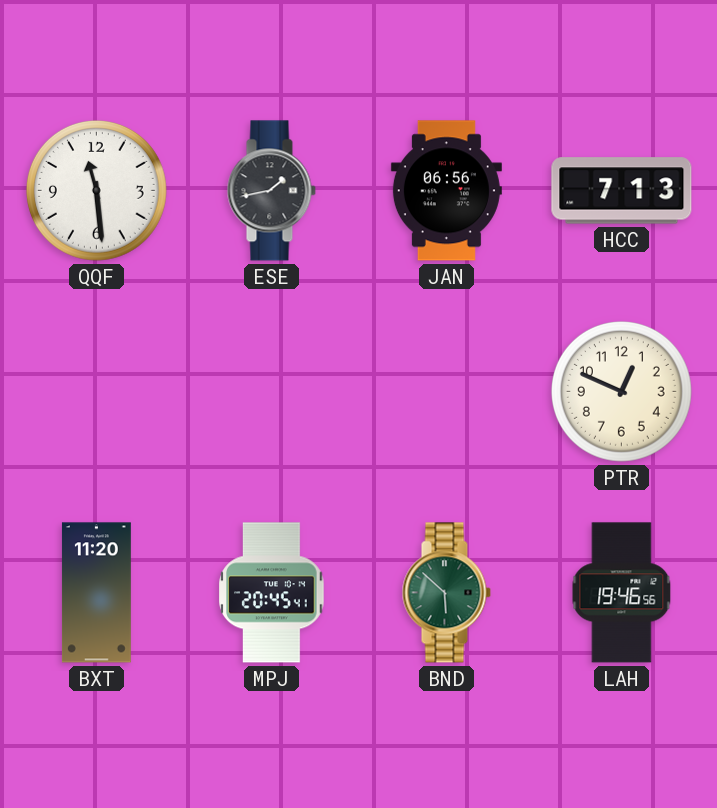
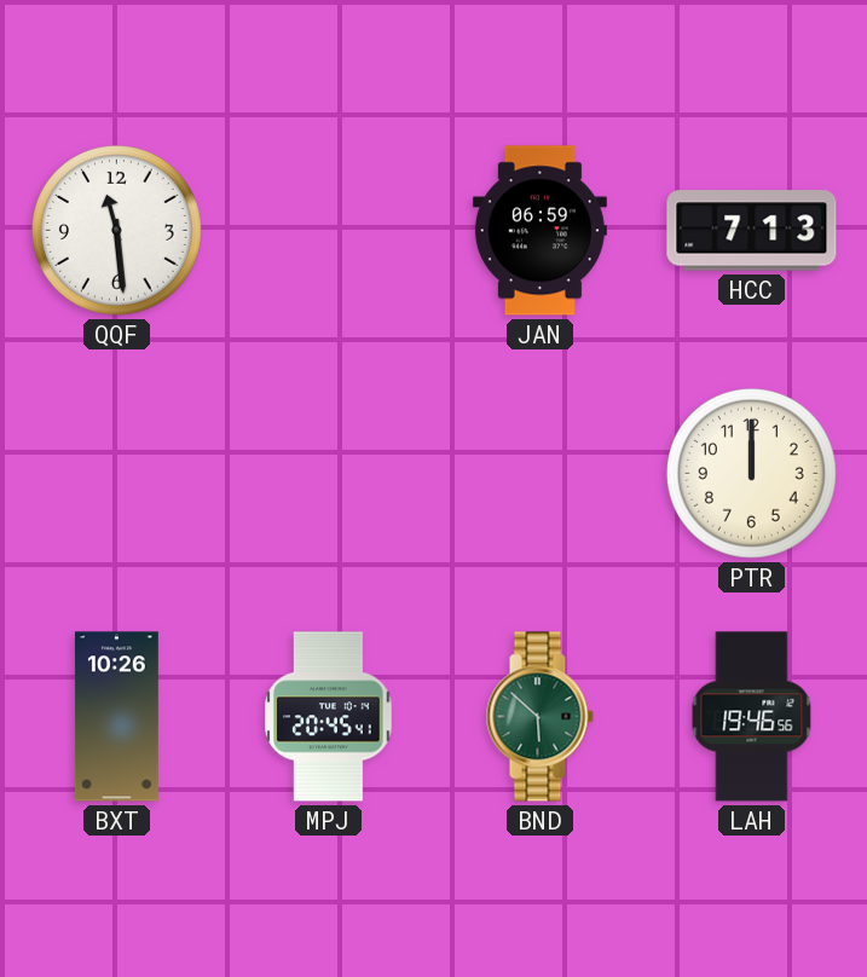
ESE: 1:43 -> none
JAN: 06:56 -> 06:59
PTR: 12:49 -> 12:00
BXT: 11:20 -> 10:26
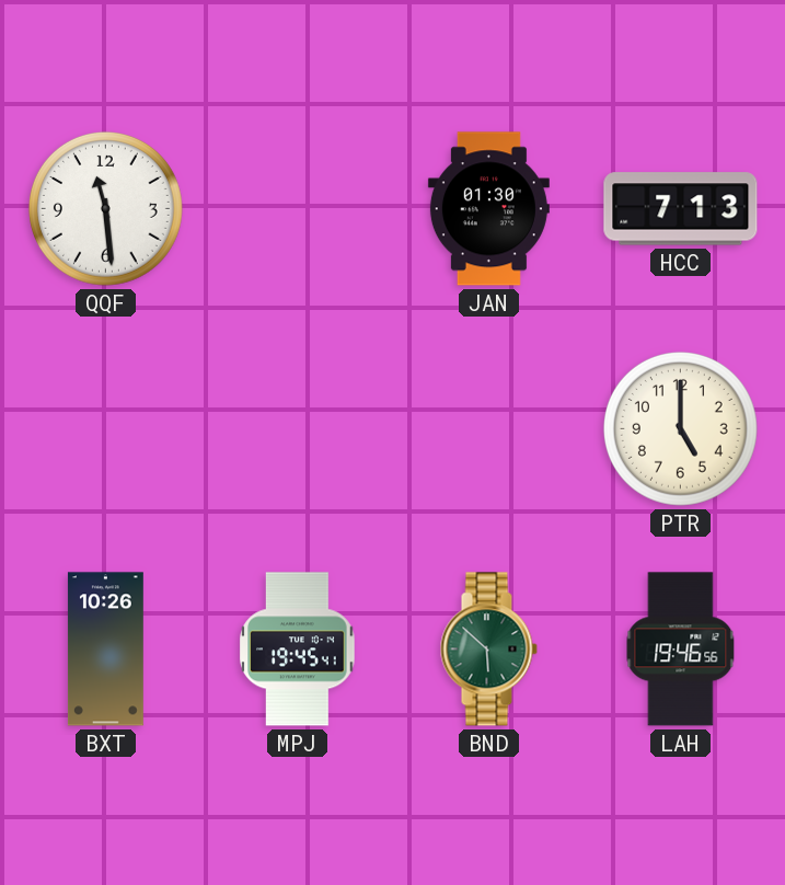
JAN: 06:59 -> 01:30
PTR: 12:00 -> 5:00
MPJ: 20:45 -> 19:45
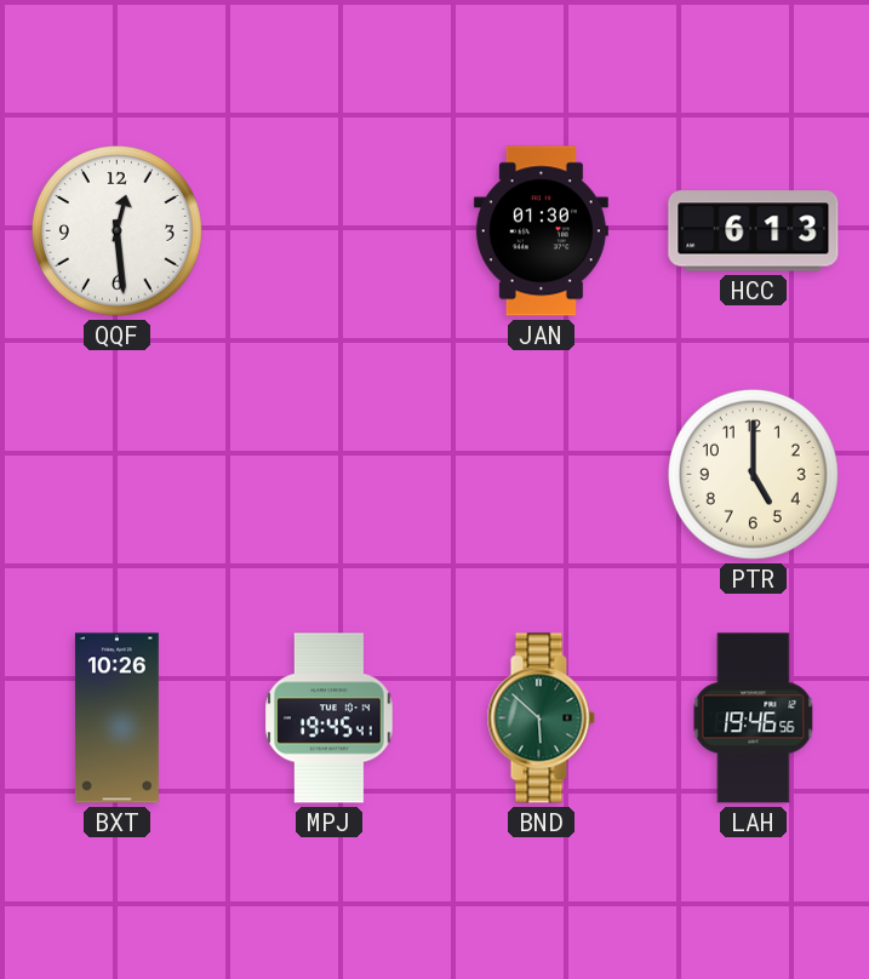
QQF: 11:29 -> 12:29
HCC: 7:13 -> 6:13
